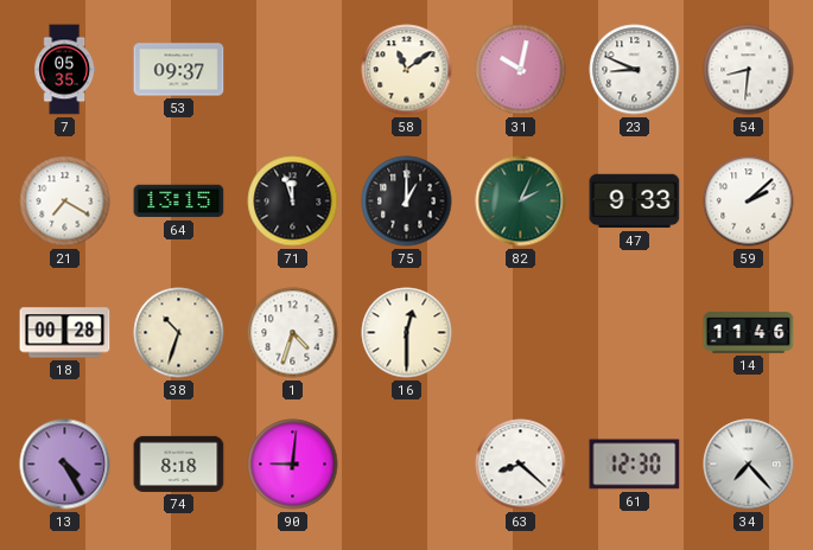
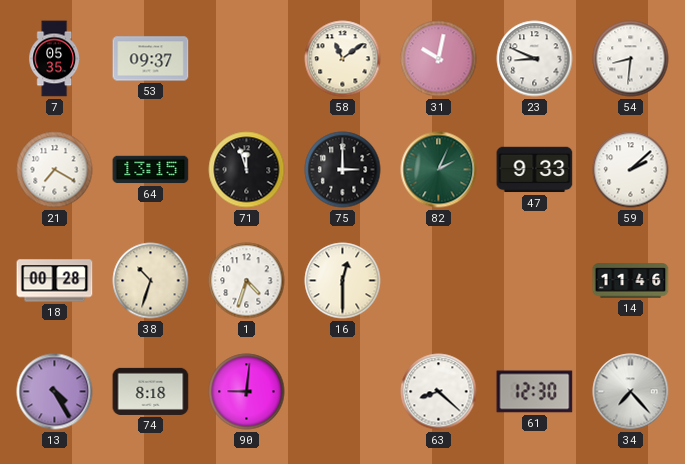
75: 1:00 -> 3:00
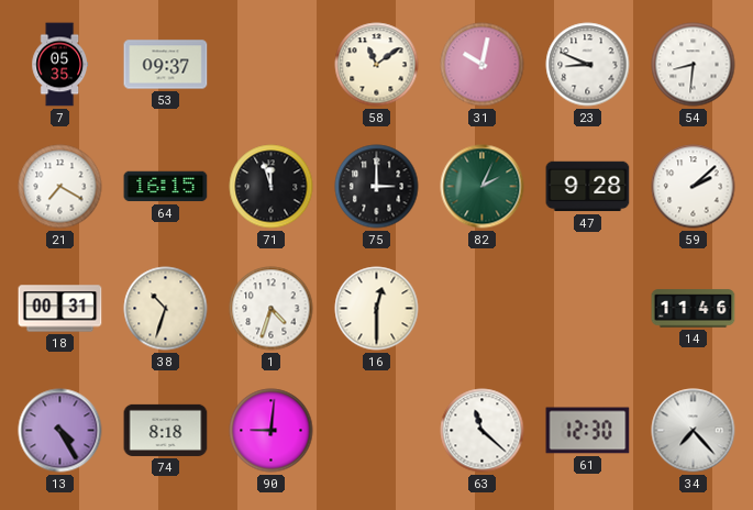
64: 13:15 -> 16:15
47: 9:33 -> 9:28
18: 00:28 -> 00:31
63: 8:22 -> 11:22
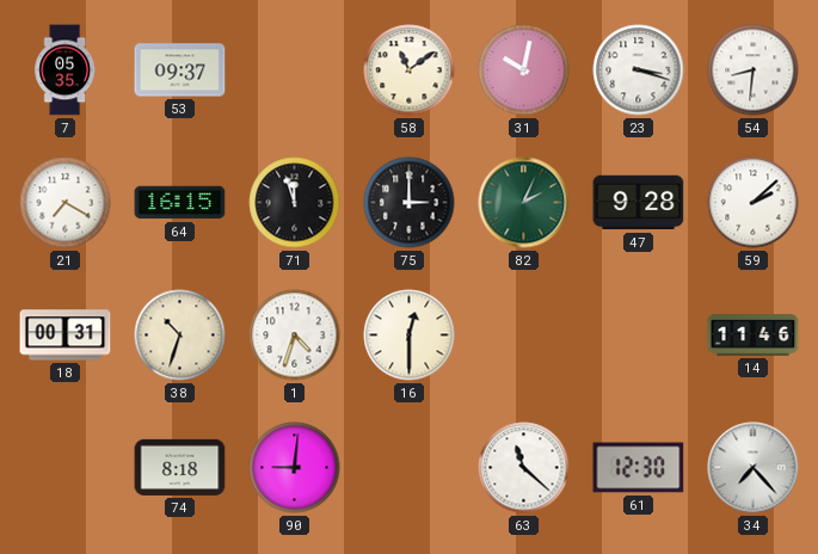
23: 8:49 -> 3:18
13: 4:25 -> none
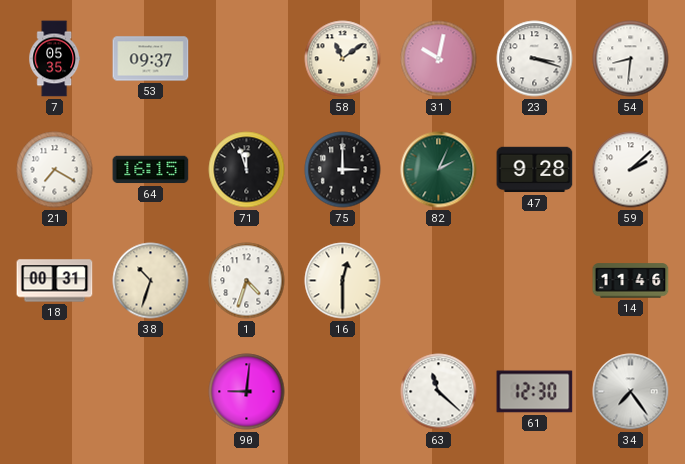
74: 8:18 -> none
34: 7:23 -> 7:24
